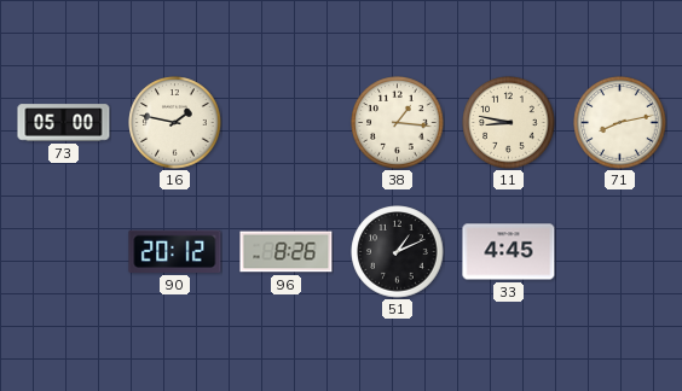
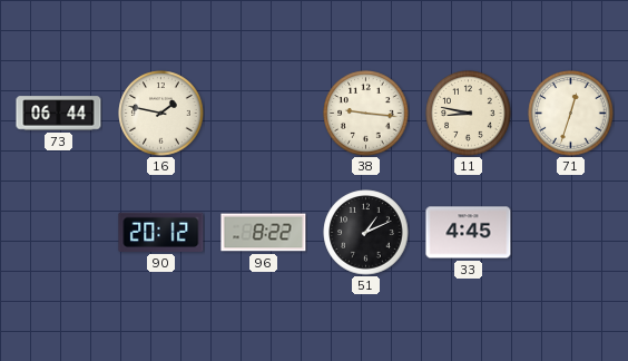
73: 05:00 -> 06:44
38: 1:16 -> 9:16
71: 8:13 -> 12:33
96: 8:26 -> 8:22
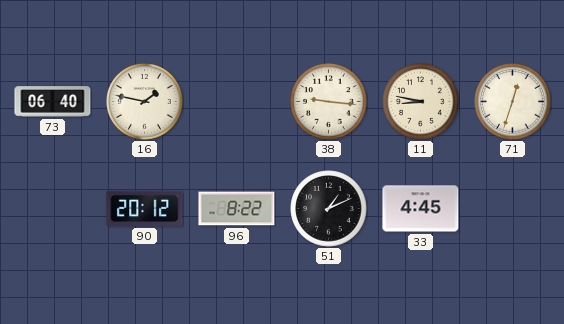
73: 06:44 -> 06:40
